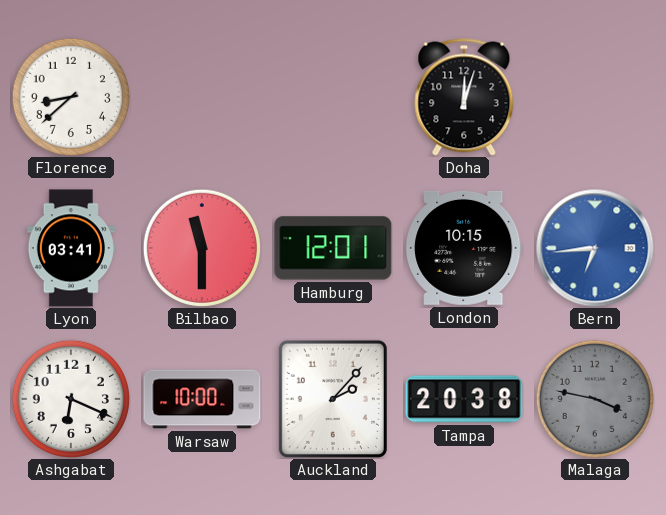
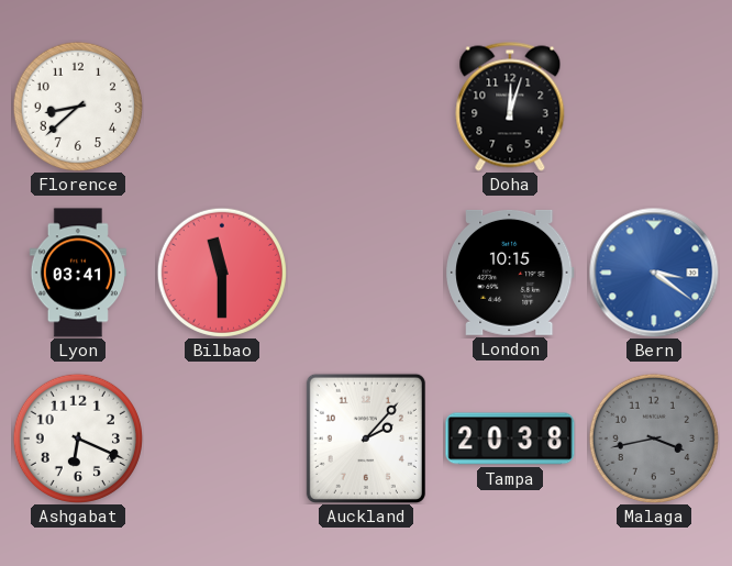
Hamburg: 12:01 -> none
Bern: 6:44 -> 3:21
Warsaw: 10:00 -> none
Malaga: 3:47 -> 3:43
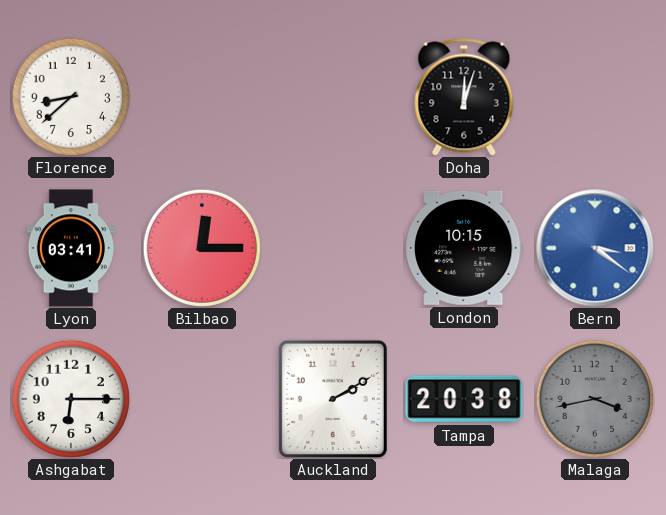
Bilbao: 11:30 -> 12:15
Ashgabat: 6:19 -> 6:15
Auckland: 2:07 -> 2:10
